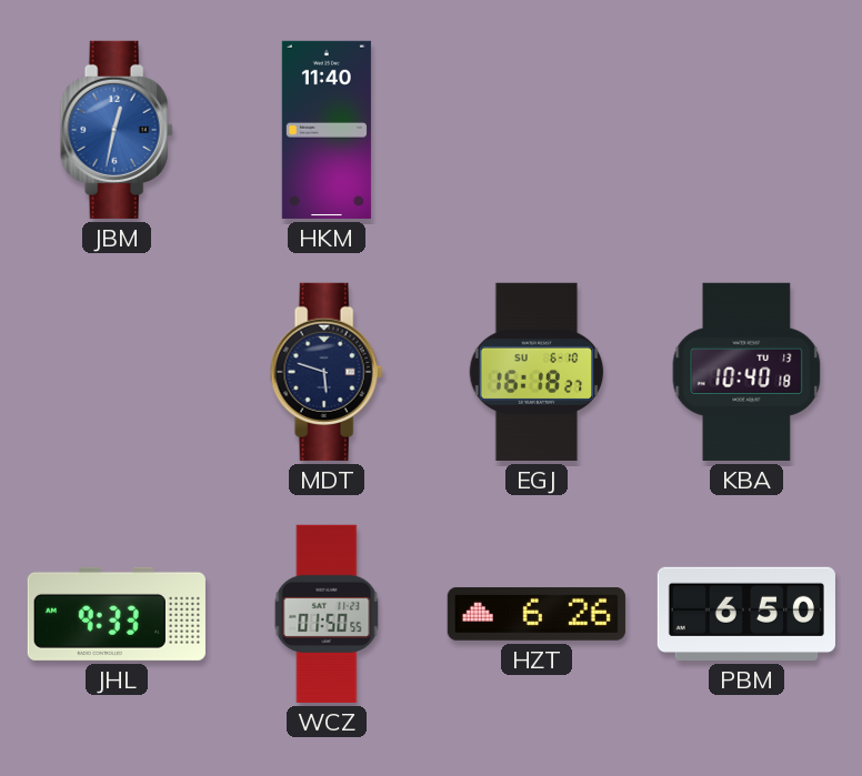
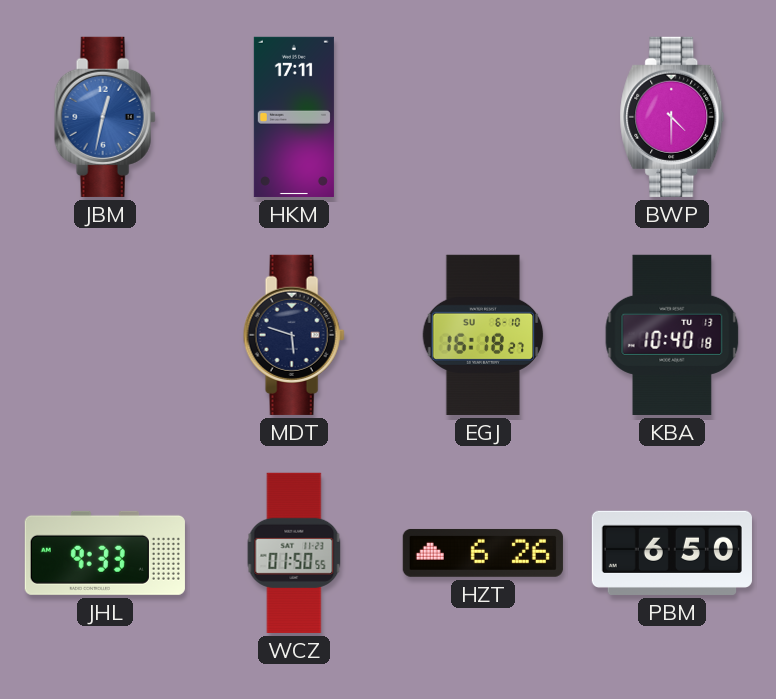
HKM: 11:40 -> 17:11
BWP: none -> 4:30
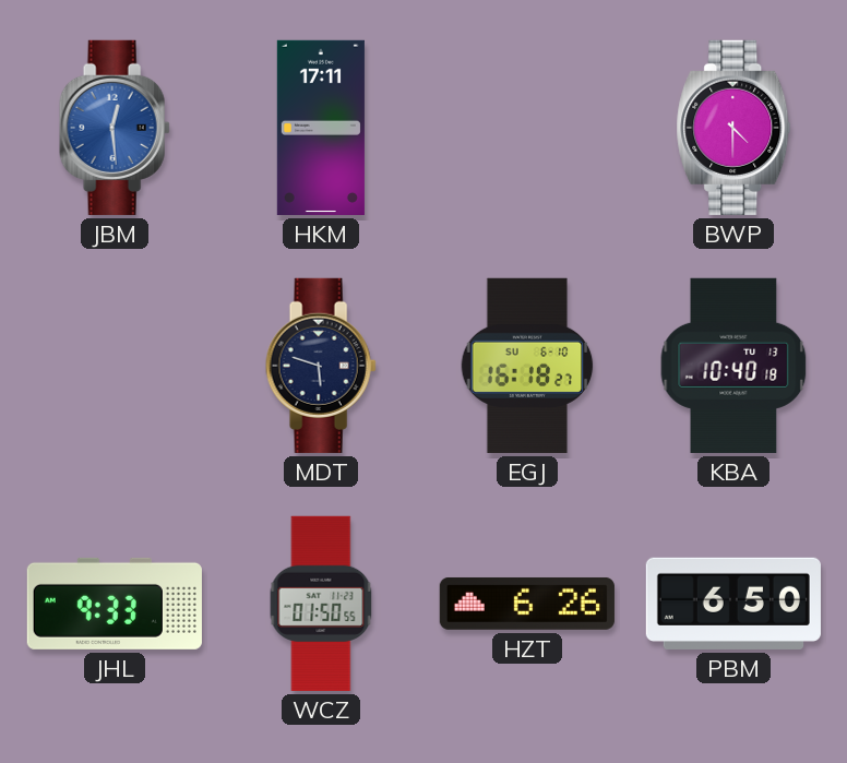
JBM: 12:32 -> 12:29
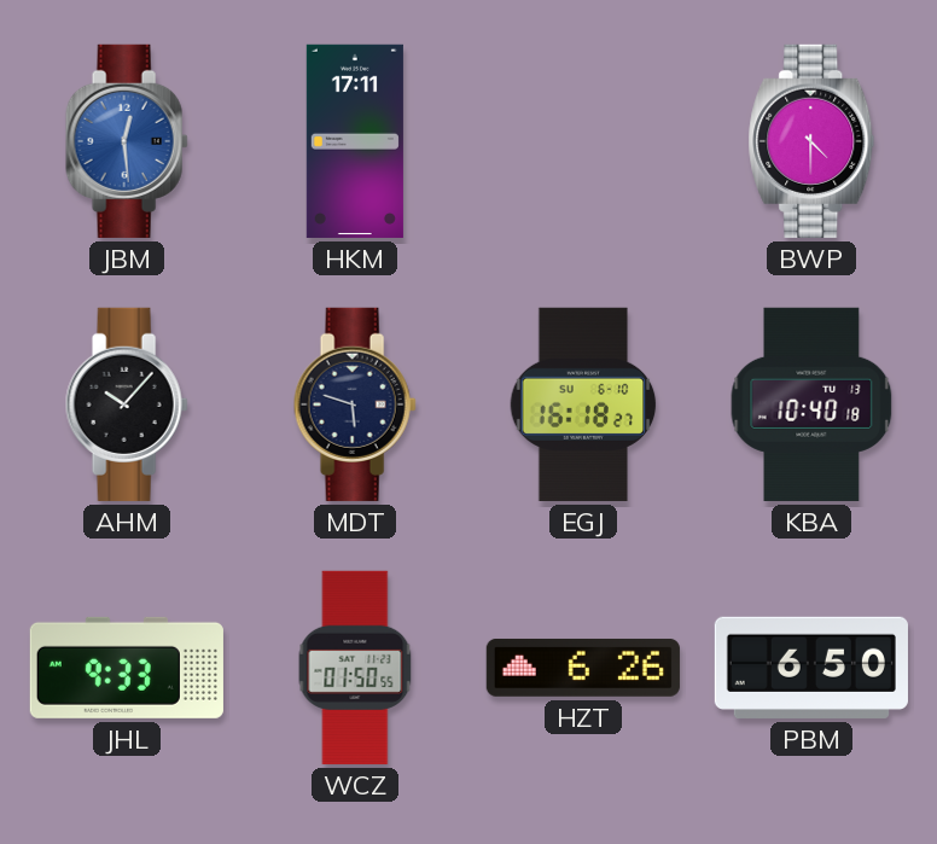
AHM: none -> 10:07
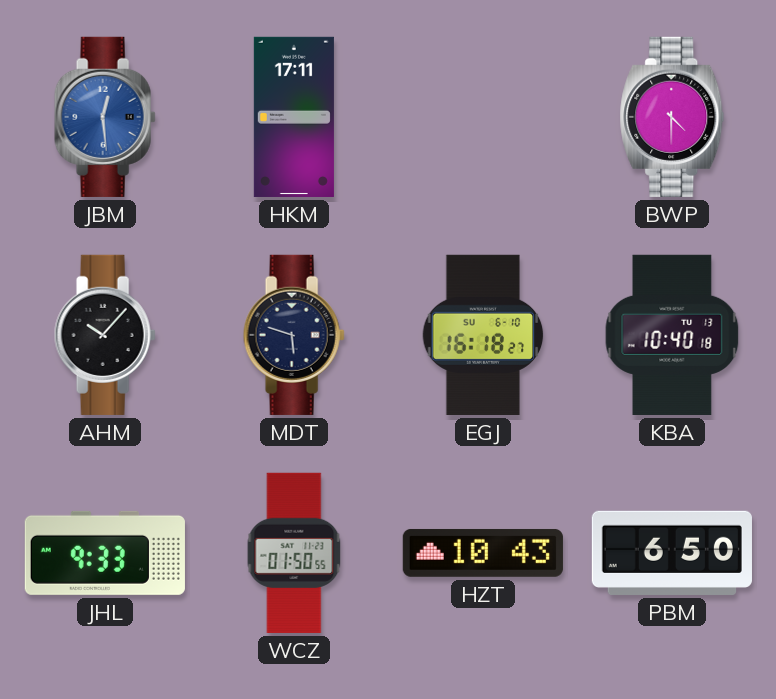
HZT: 6:26 -> 10:43
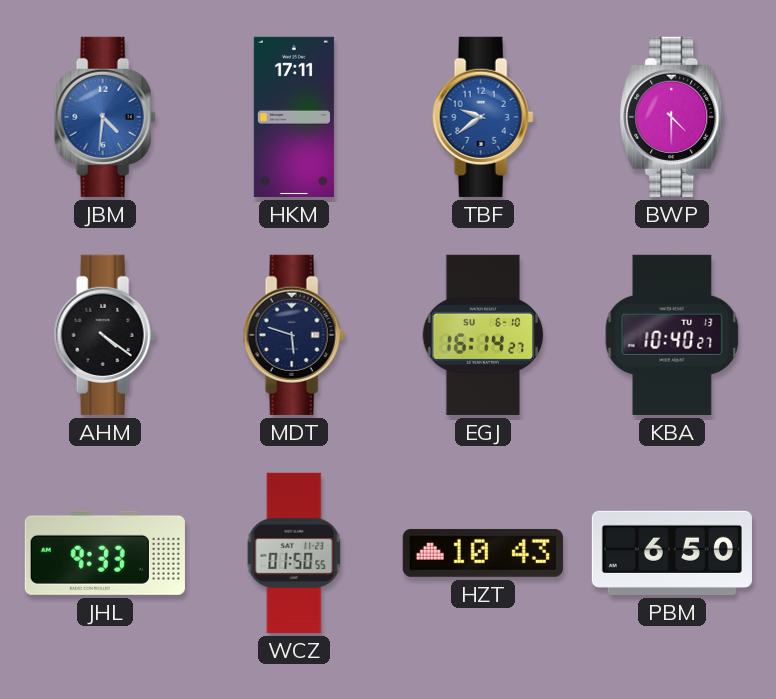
JBM: 12:29 -> 4:31
TBF: none -> 9:39
AHM: 10:07 -> 4:21
EGJ: 16:18 -> 16:14
KBA: 10:40:18 -> 10:40:27
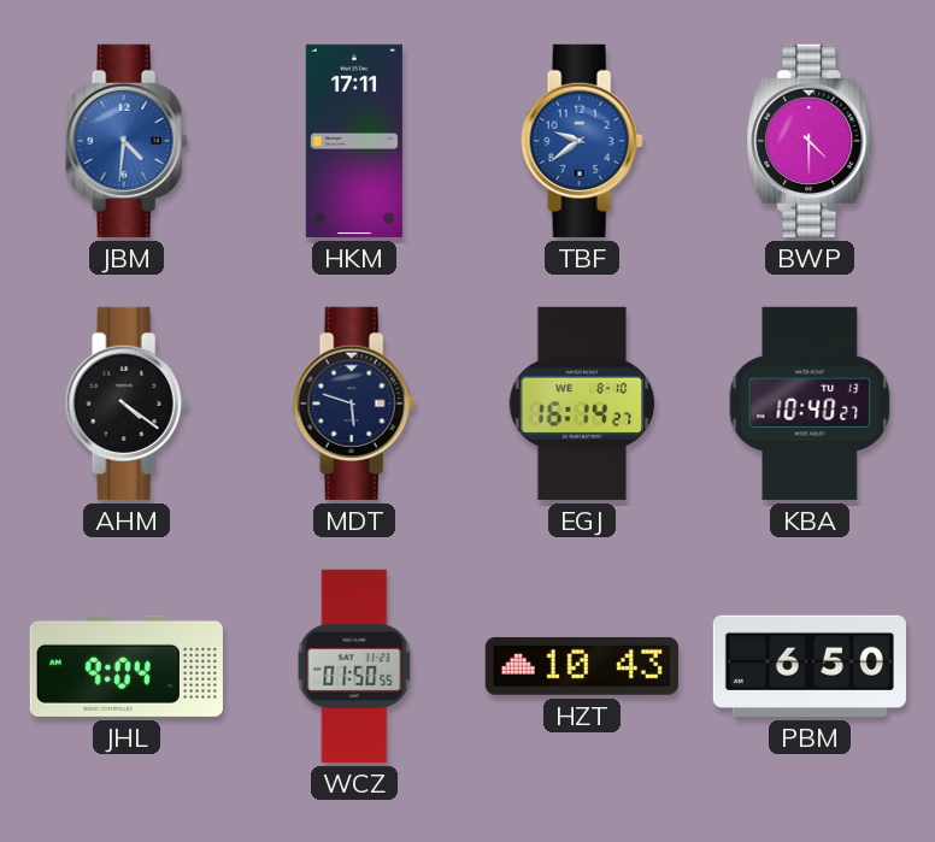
EGJ date: SU 6-10 -> WE 8-10
JHL: 9:33 -> 9:04
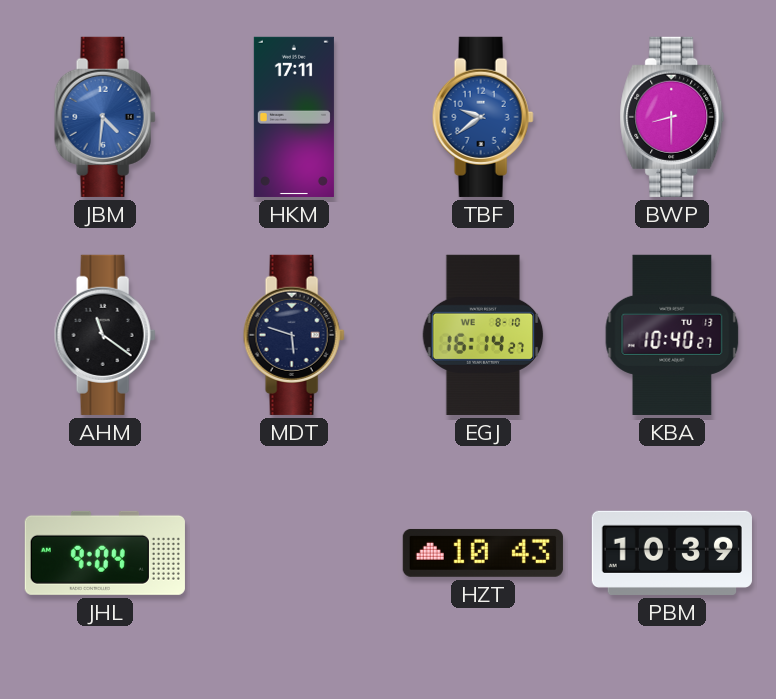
BWP: 4:30 -> 8:30
AHM: 4:21 -> 11:21
WCZ: 01:50 -> none
PBM: 6:50 -> 10:39
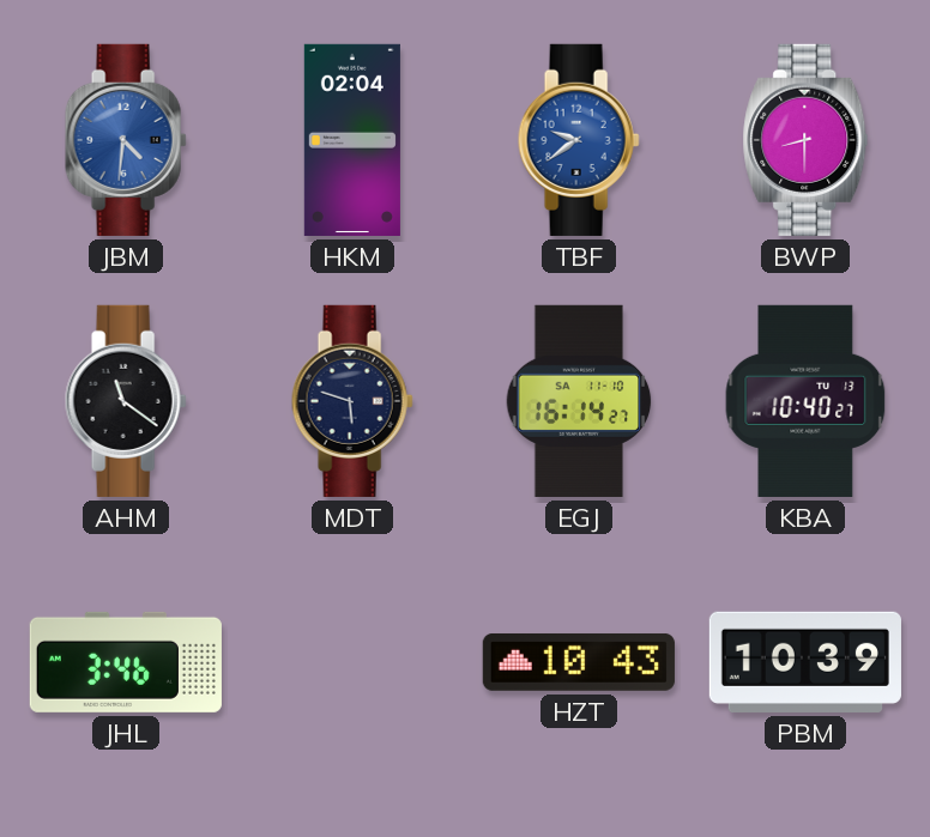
HKM: 17:11 -> 02:04
EGJ date: WE 8-10 -> SA 11-10
JHL: 9:04 -> 3:46
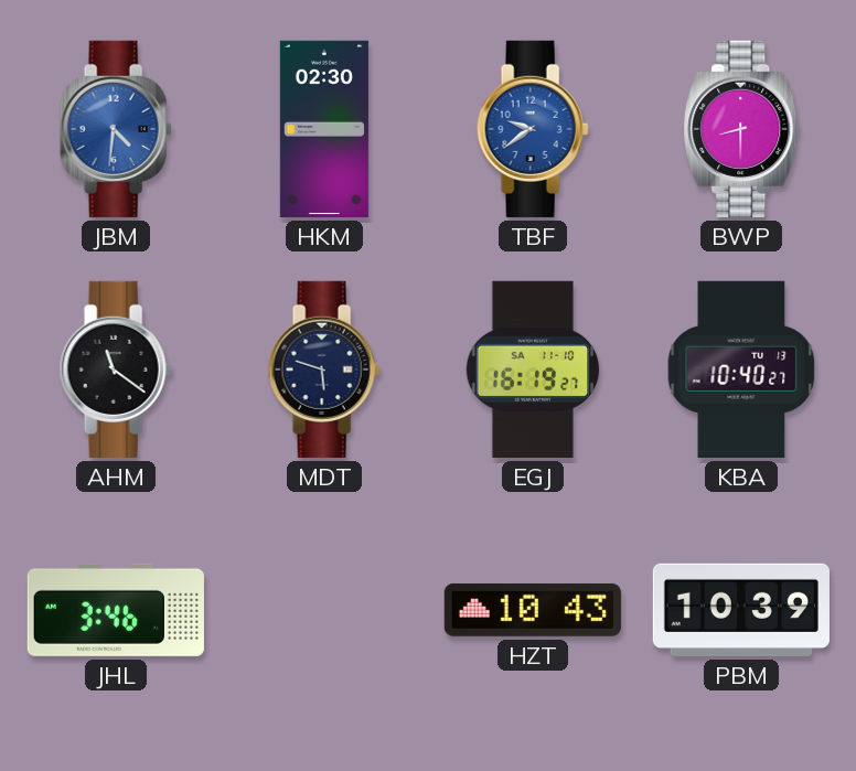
HKM: 02:04 -> 02:30
EGJ: 16:14 -> 16:19
